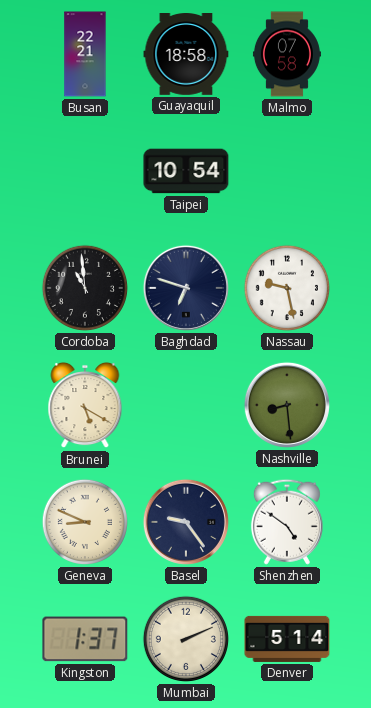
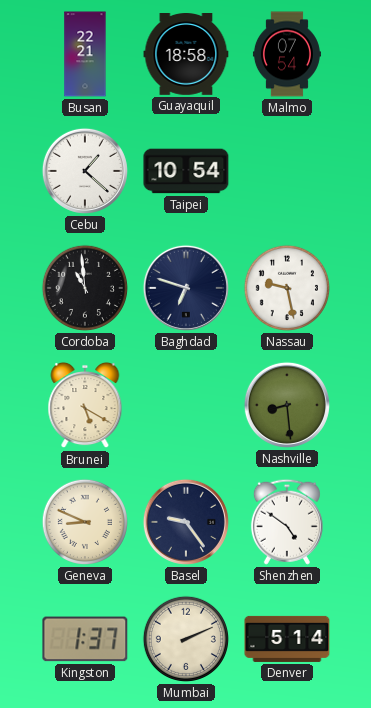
Malmo: 07:58 -> 07:54
Cebu: none -> 1:22
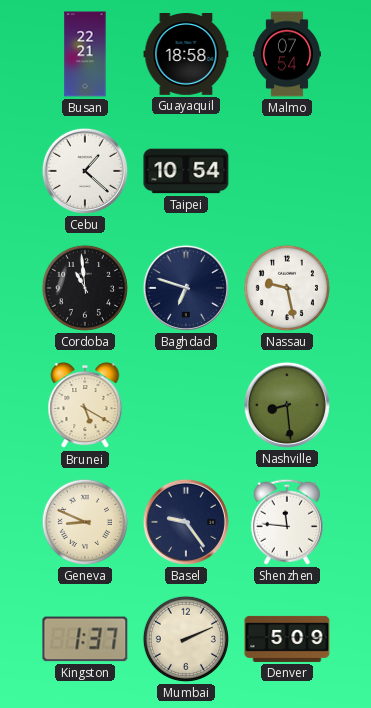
Shenzhen: 4:51 -> 11:46
Denver: 5:14 -> 5:09
